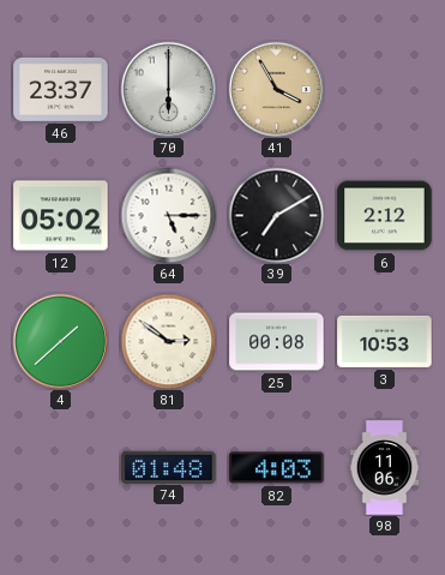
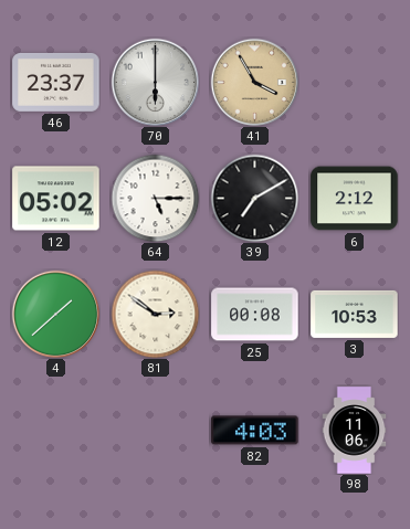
74: 01:48 -> none
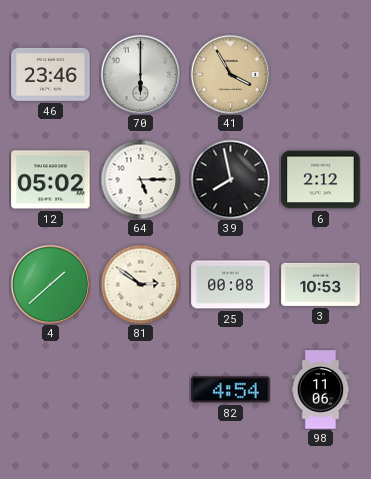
46: 23:37 -> 23:46
39: 7:10 -> 7:58
82: 4:03 -> 4:54
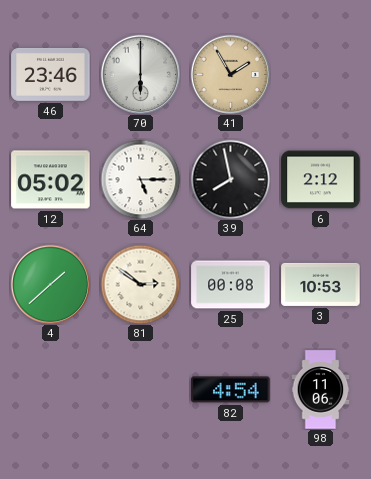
41: 3:55 -> 1:55
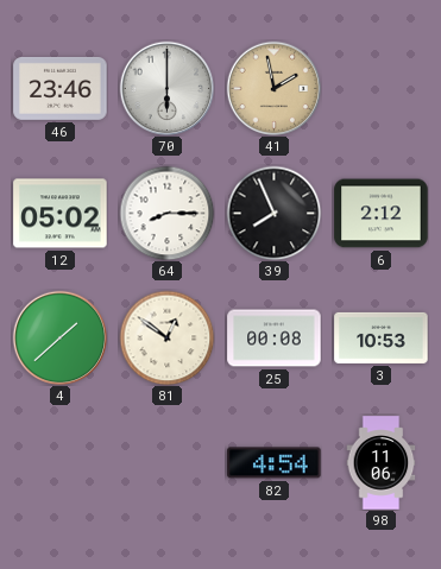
41: 1:55 -> 1:58
64: 5:15 -> 8:15
39: 7:58 -> 7:56
81: 2:51 -> 12:51
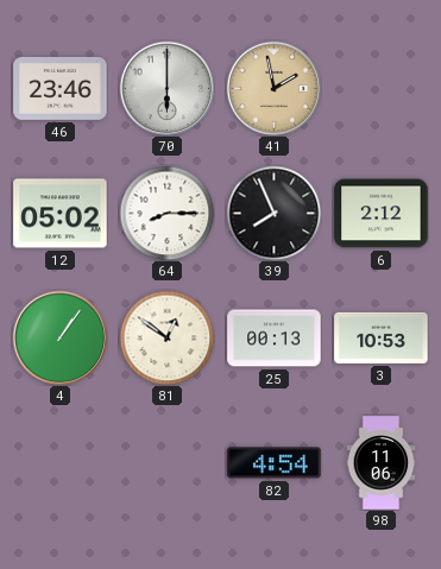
4: 1:38 -> 1:06
25: 00:08 -> 00:13
